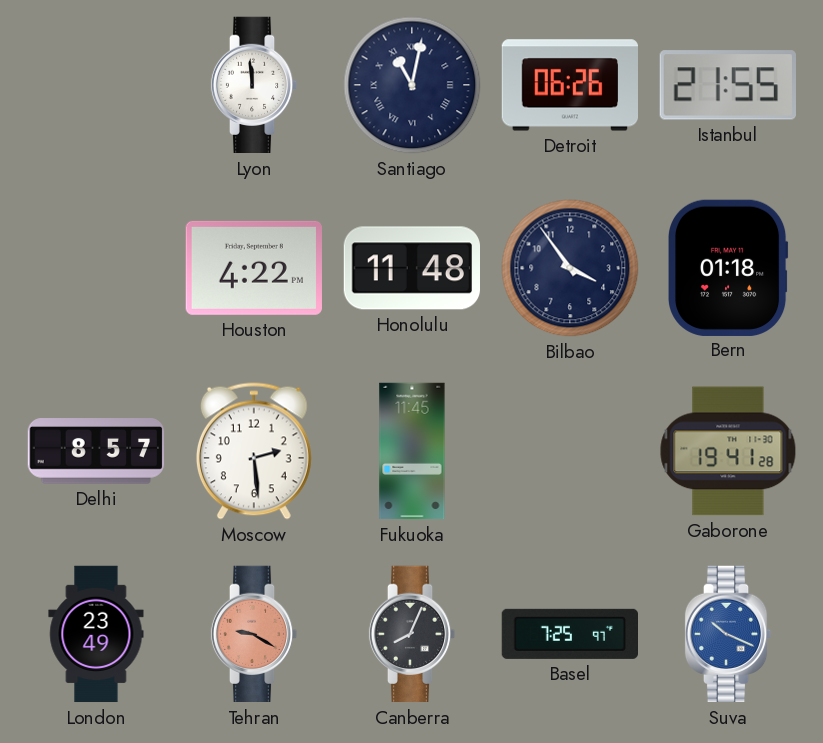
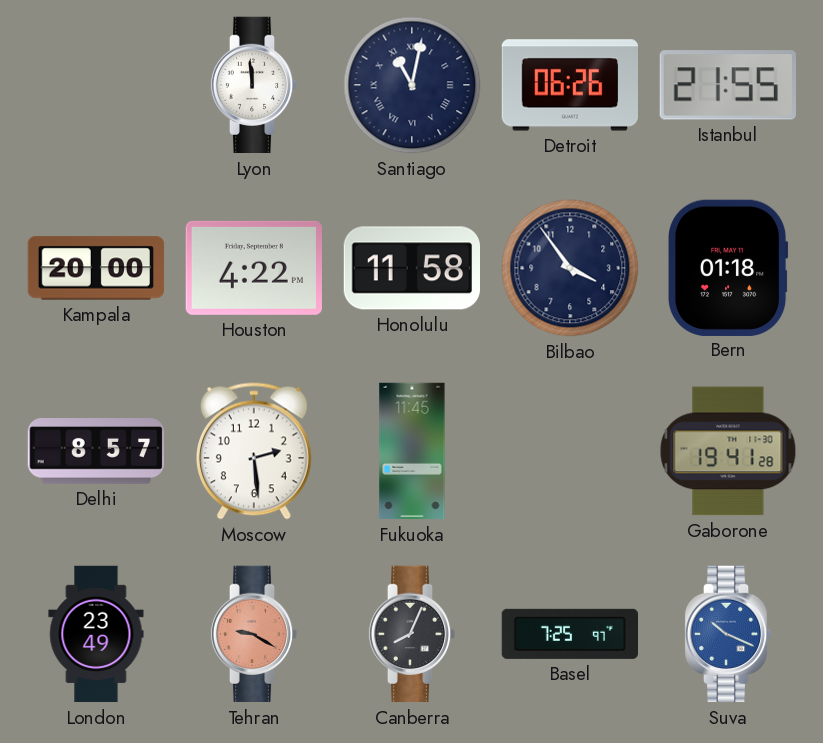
Kampala: none -> 20:00
Honolulu: 11:48 -> 11:58
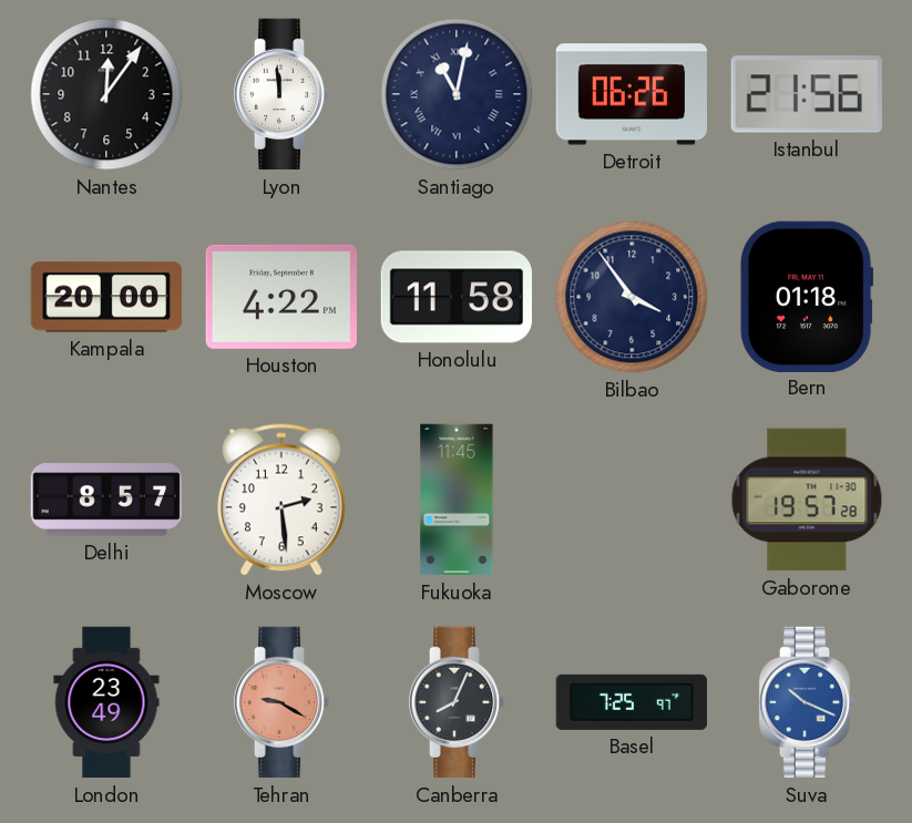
Nantes: none -> 12:06
Istanbul: 21:55 -> 21:56
Gaborone: 19:41 -> 19:57
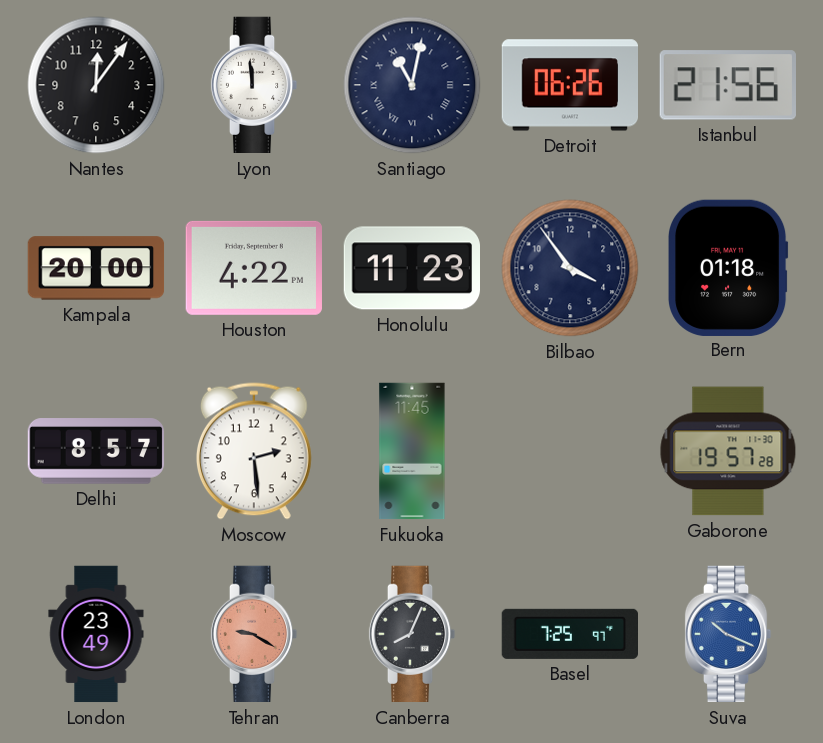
Honolulu: 11:58 -> 11:23
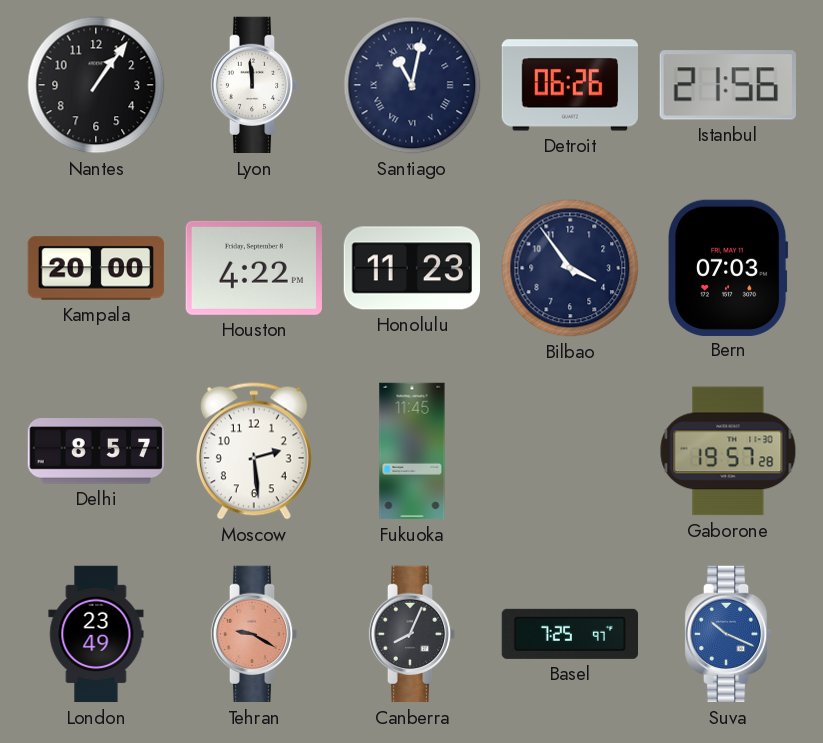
Nantes: 12:06 -> 1:06
Bern: 01:18 -> 07:03
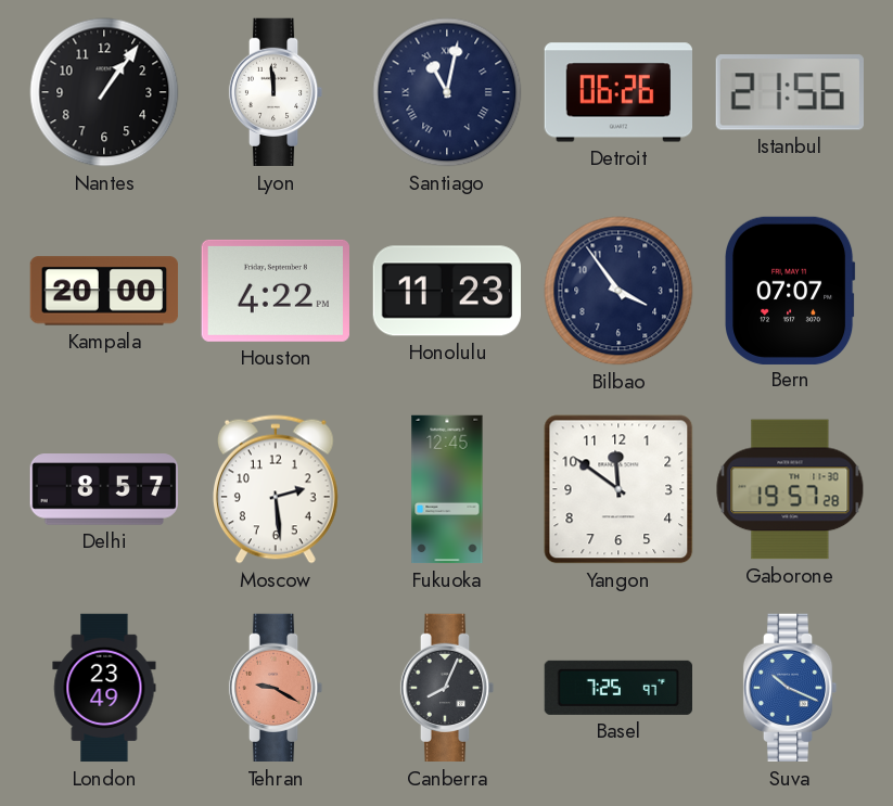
Bern: 07:03 -> 07:07
Fukuoka: 11:45 -> 12:45
Yangon: none -> 11:51
